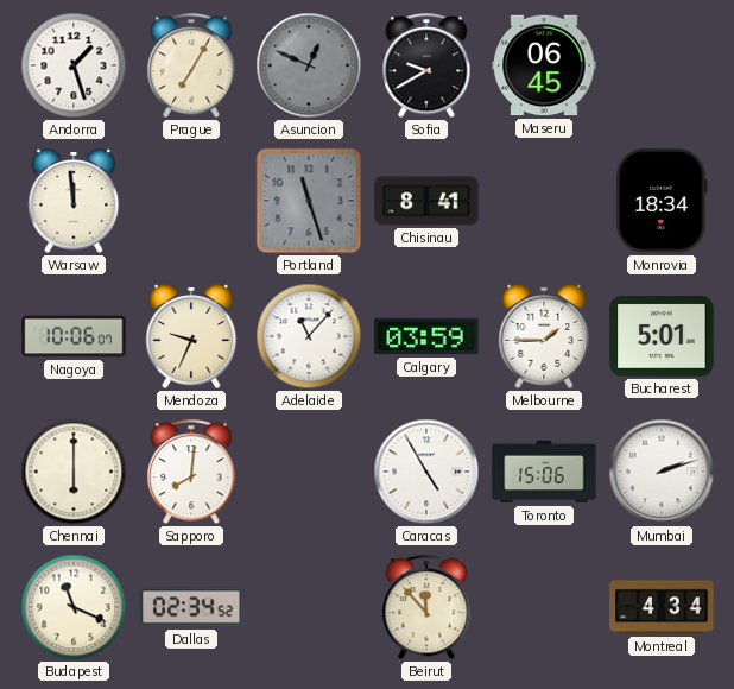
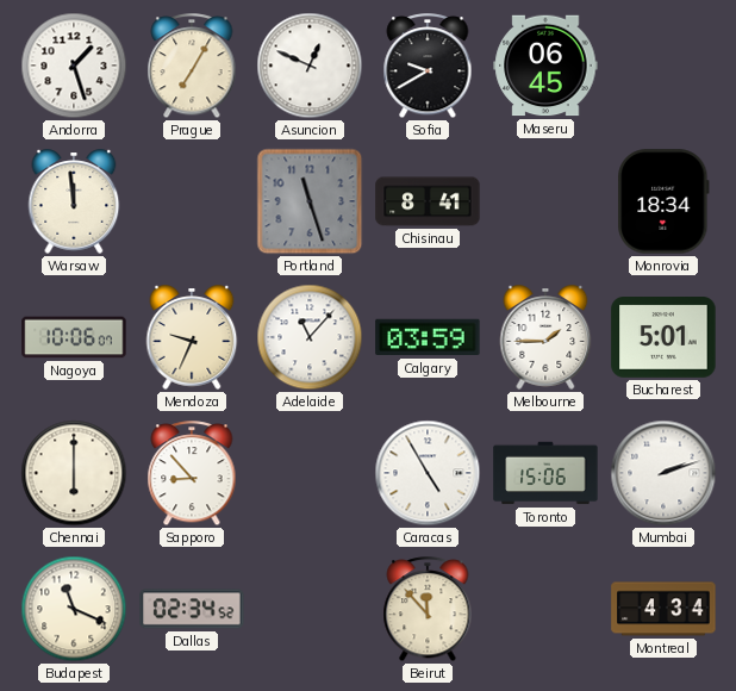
Asuncion dial: grey -> white
Sapporo: 8:01 -> 8:53
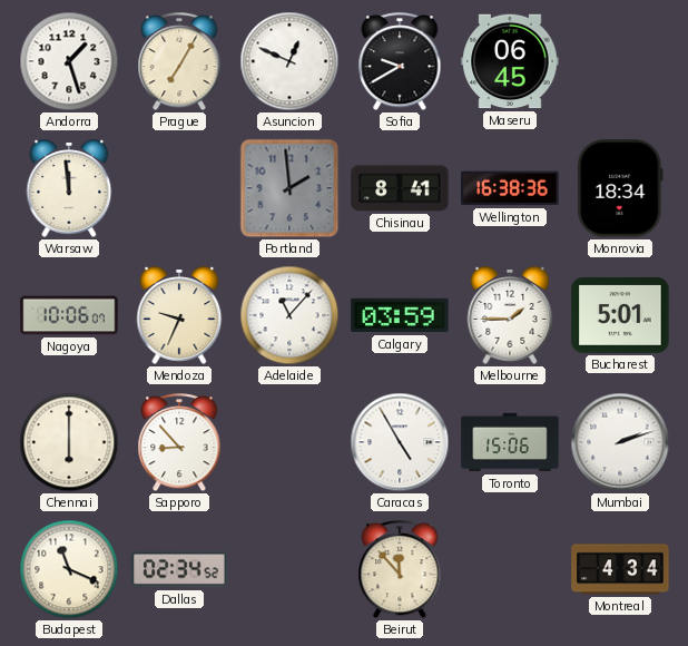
Portland: 11:27 -> 1:59
Wellington: none -> 16:38
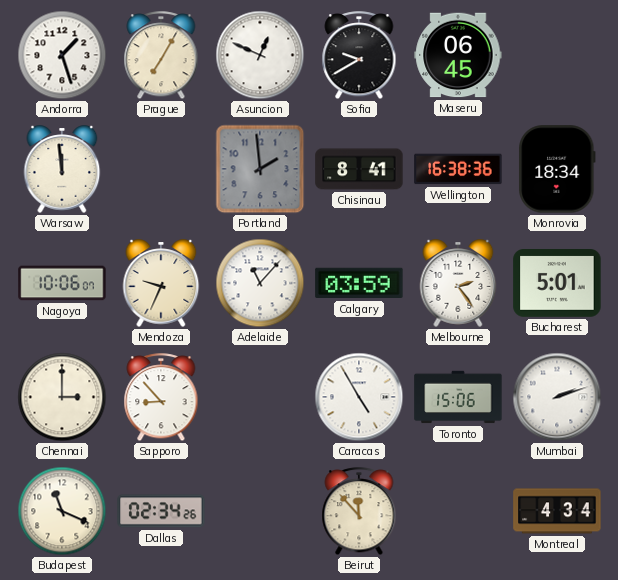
Melbourne: 1:45 -> 2:24
Chennai: 6:00 -> 3:00
Dallas: 02:34:52 -> 02:34:26
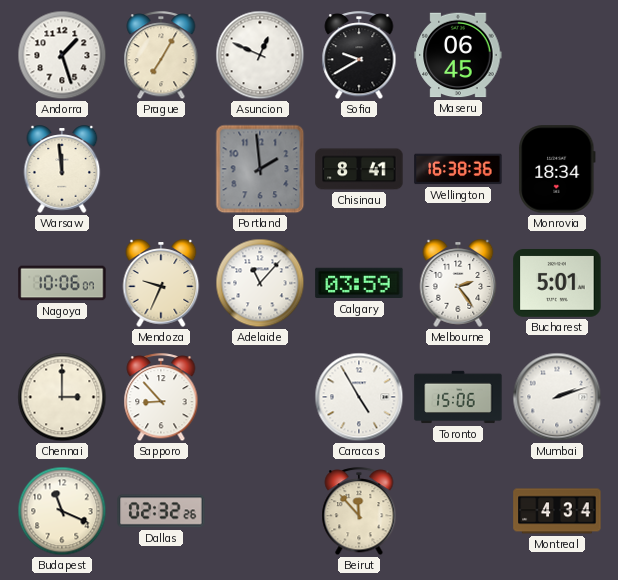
Dallas: 02:34 -> 02:32
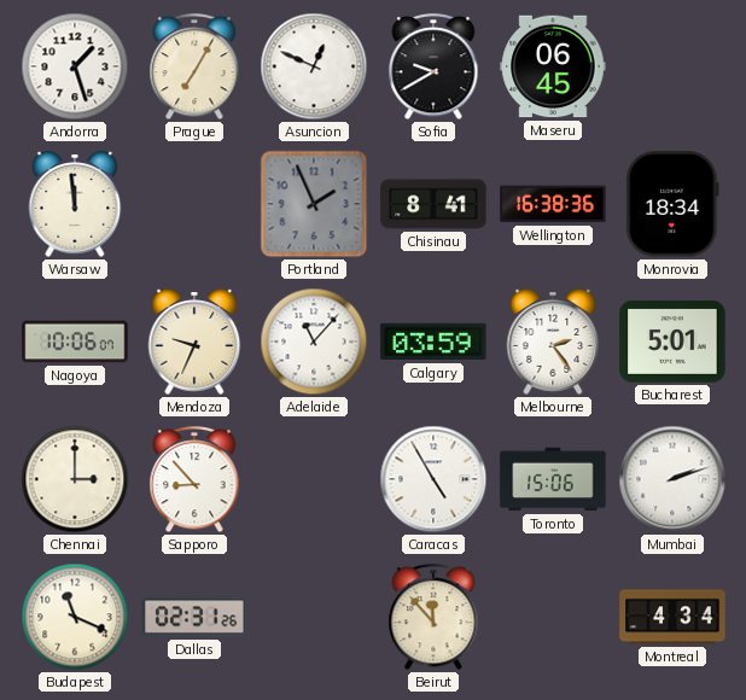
Portland: 1:59 -> 1:56
Dallas: 02:32 -> 02:31
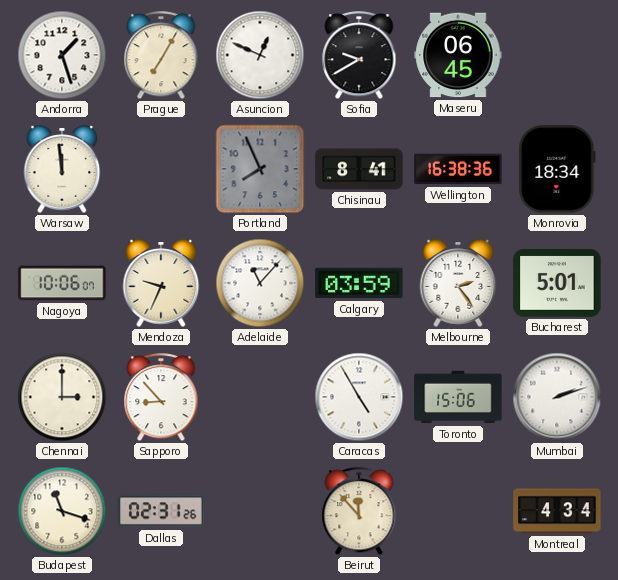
Portland: 1:56 -> 7:56
Budapest: 11:19 -> 11:18
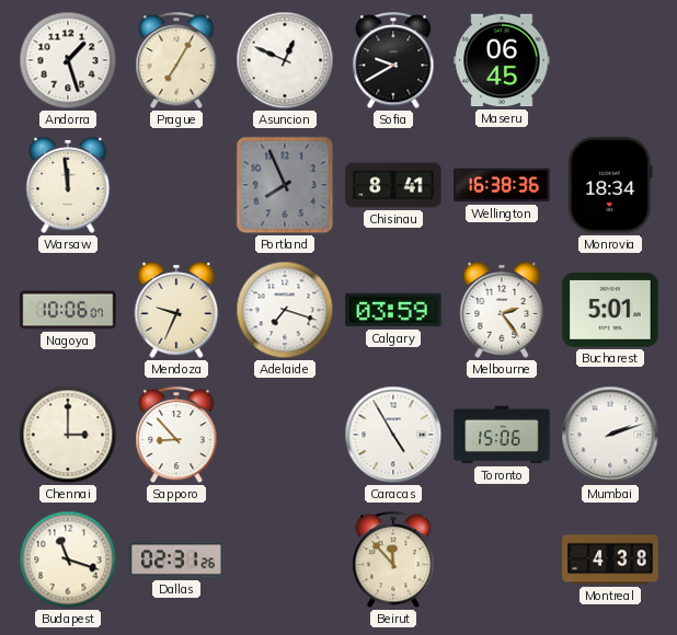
Adelaide: 11:07 -> 7:18
Montreal: 4:34 -> 4:38
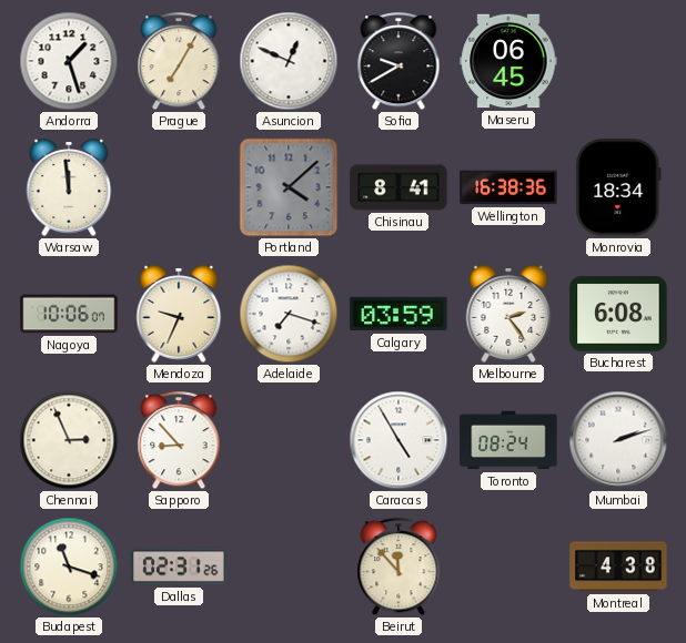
Portland: 7:56 -> 4:08
Bucharest: 5:01 -> 6:08
Chennai: 3:00 -> 2:56
Toronto: 15:06 -> 08:24
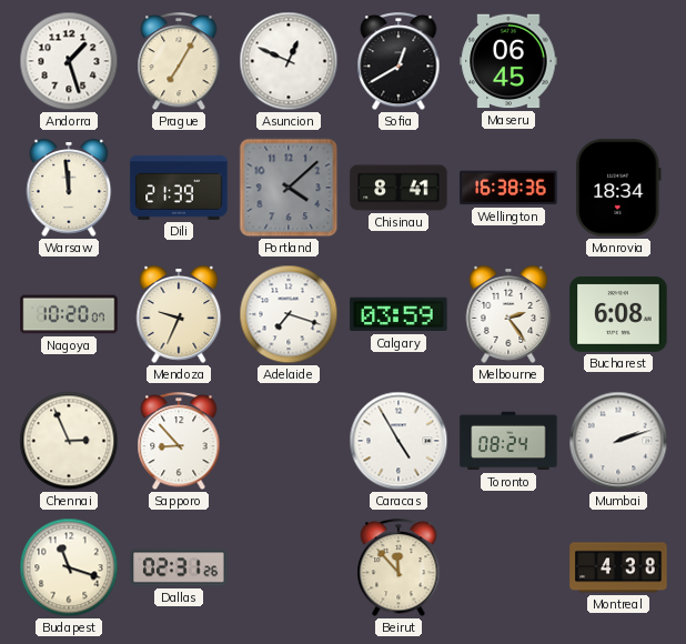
Sofia: 9:40 -> 12:40
Dili: none -> 21:39
Nagoya: 10:06 -> 10:20
